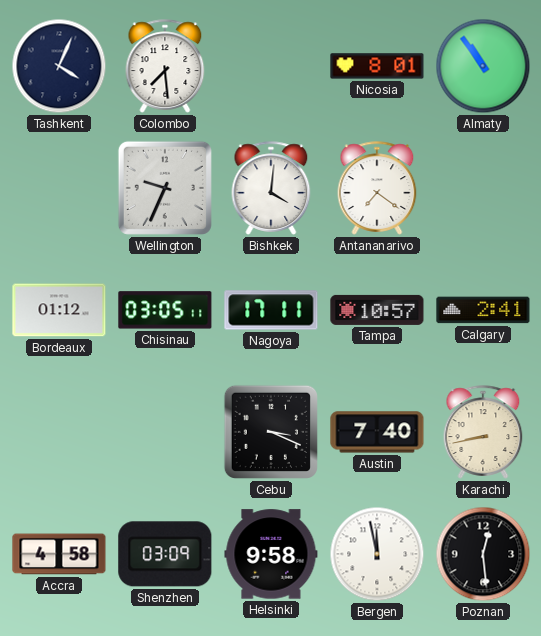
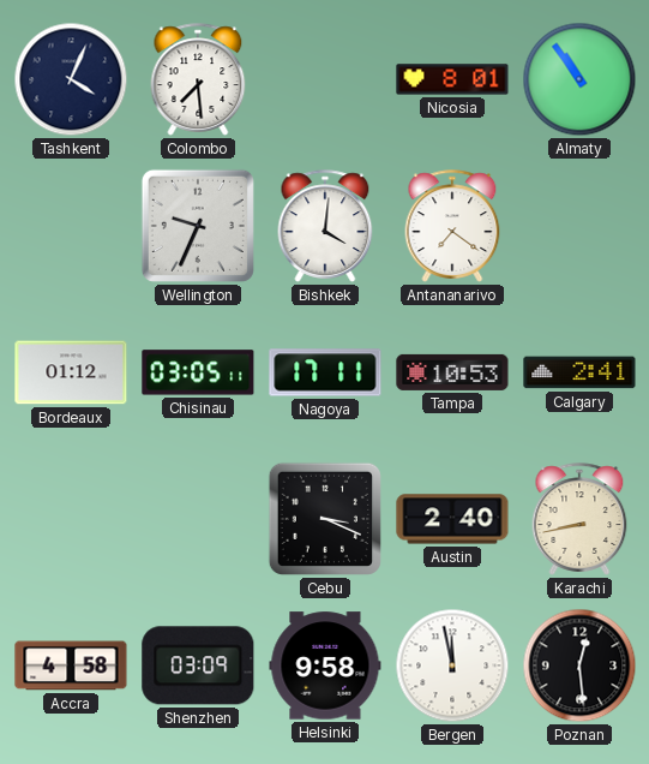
Tampa: 10:57 -> 10:53
Austin: 7:40 -> 2:40
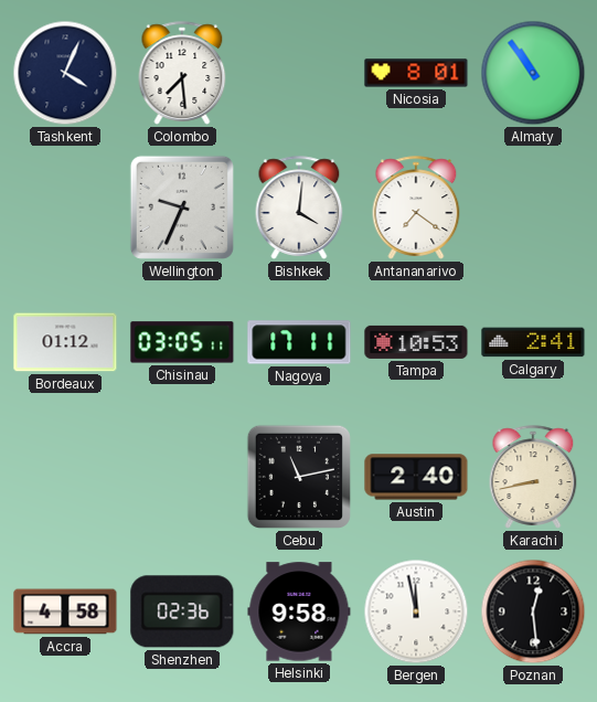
Cebu: 3:19 -> 11:13
Shenzhen: 03:09 -> 02:36
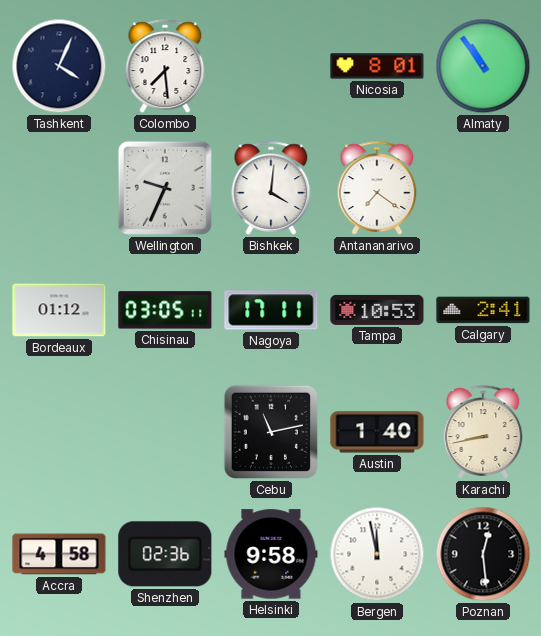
Austin: 2:40 -> 1:40
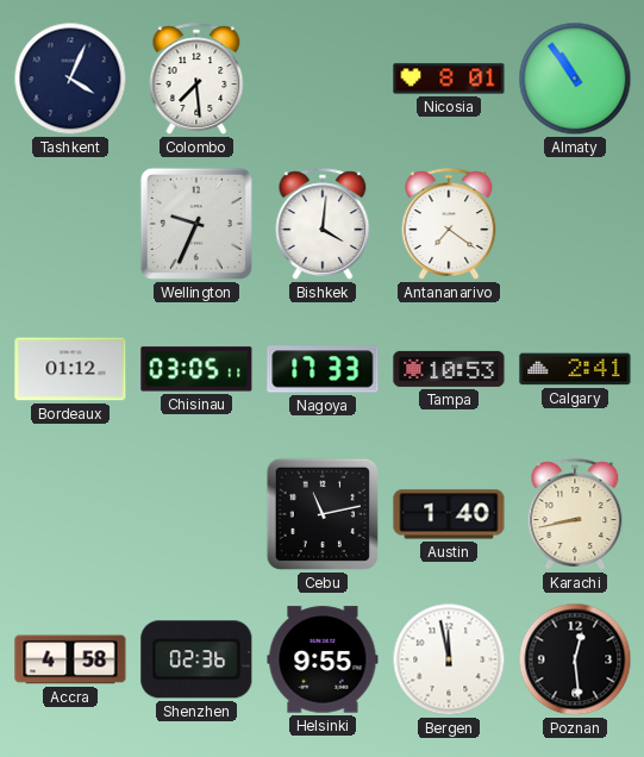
Nagoya: 17:11 -> 17:33
Helsinki: 9:58 -> 9:55
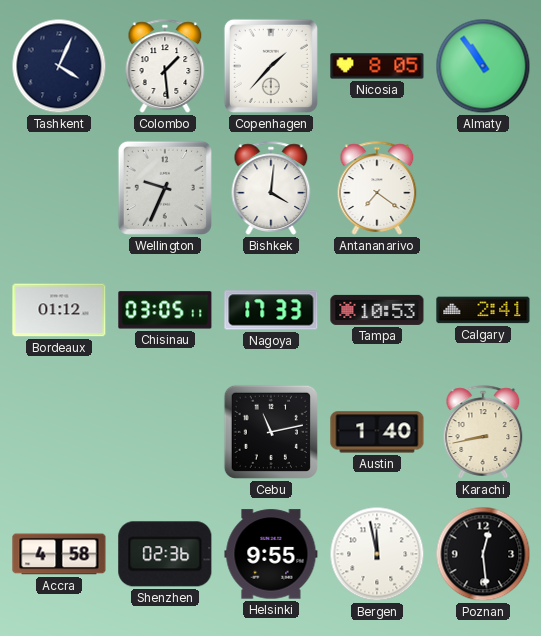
Colombo: 7:29 -> 1:29
Copenhagen: none -> 1:37
Nicosia: 8:01 -> 8:05
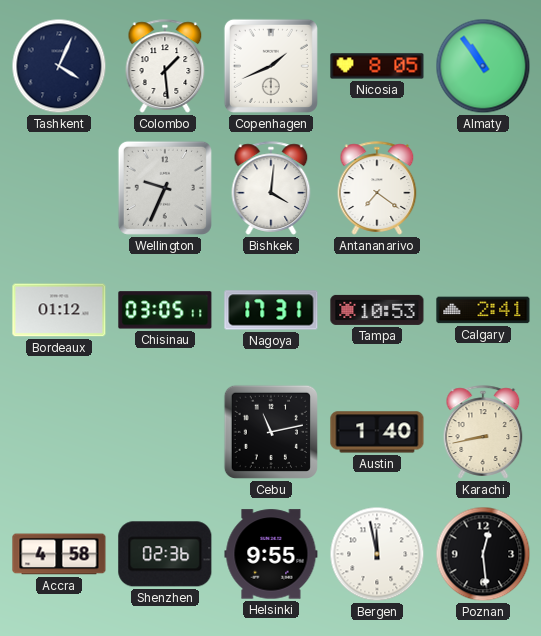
Copenhagen: 1:37 -> 1:41
Nagoya: 17:33 -> 17:31
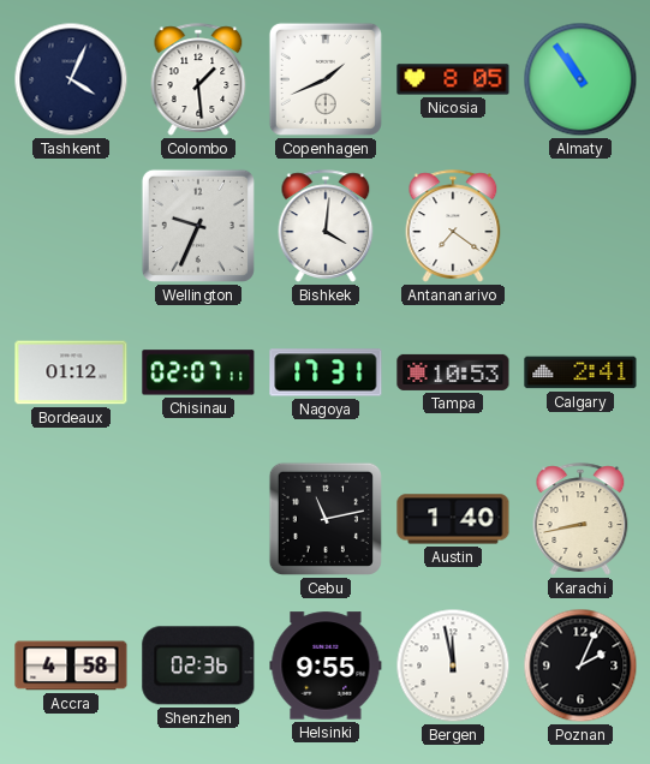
Chisinau: 03:05 -> 02:07
Poznan: 12:29 -> 2:04
